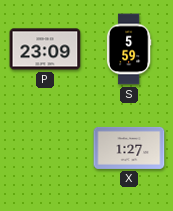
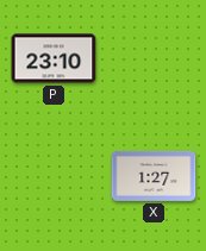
P: 23:09 -> 23:10
S: 5:59 -> none
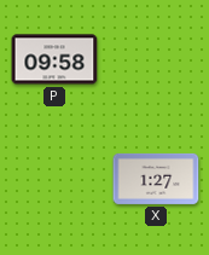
P: 23:10 -> 09:58
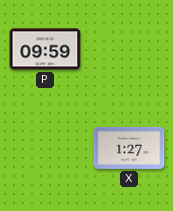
P: 09:58 -> 09:59
